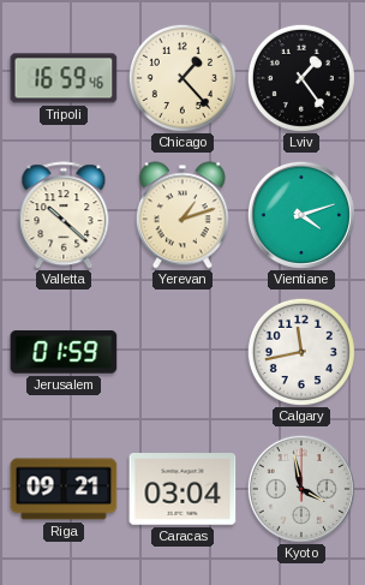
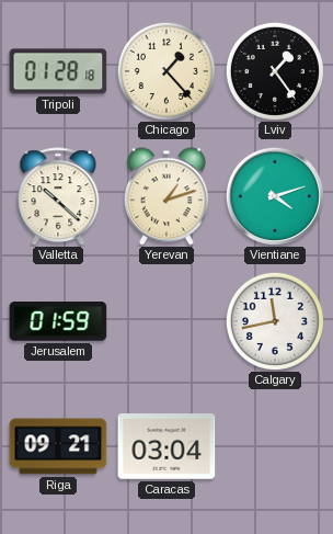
Tripoli: 16:59 -> 01:28
Kyoto: 3:58 -> none
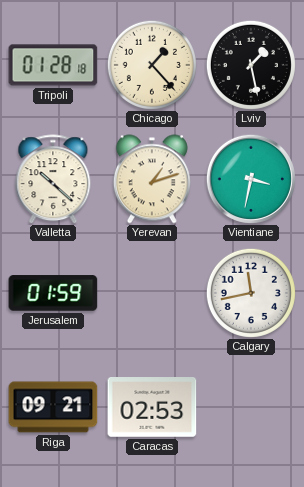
Lviv: 1:24 -> 1:28
Vientiane: 4:12 -> 3:32
Caracas: 03:04 -> 02:53
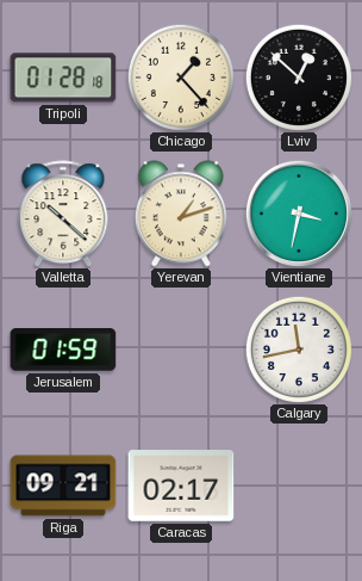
Lviv: 1:28 -> 12:52
Caracas: 02:53 -> 02:17
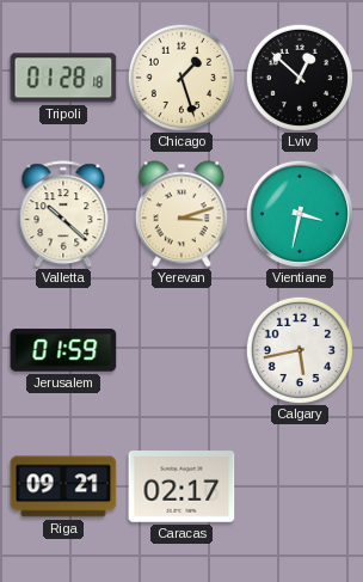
Chicago: 1:23 -> 1:27
Yerevan: 1:12 -> 3:12
Calgary: 11:43 -> 5:43
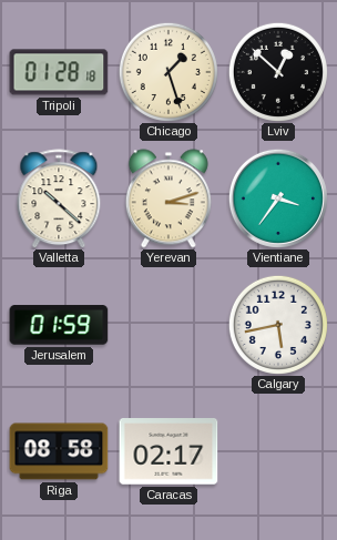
Vientiane: 3:32 -> 3:36
Riga: 09:21 -> 08:58
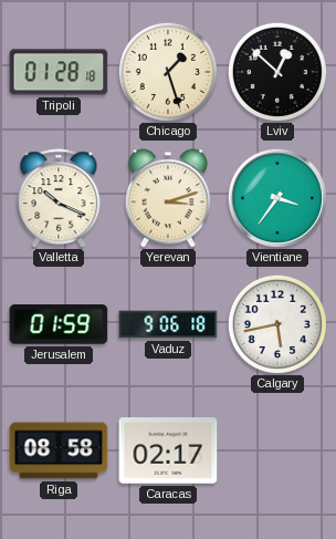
Valletta: 10:22 -> 10:19
Vaduz: none -> 9:06
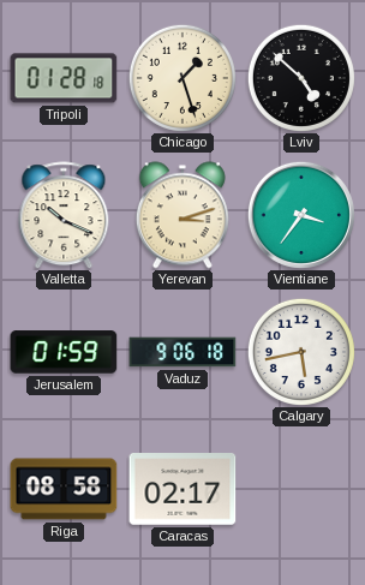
Lviv: 12:52 -> 4:52
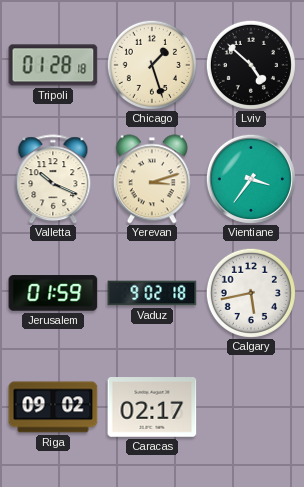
Vaduz: 9:06 -> 9:02
Riga: 08:58 -> 09:02
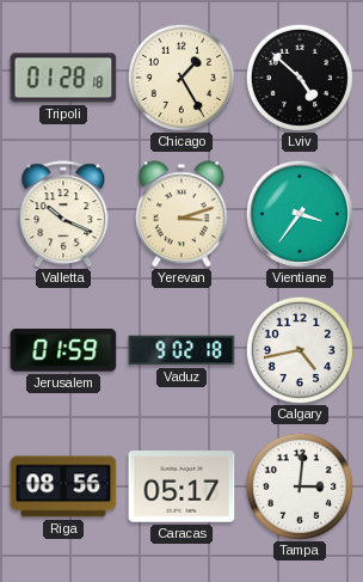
Chicago: 1:27 -> 1:25
Calgary: 5:43 -> 4:43
Riga: 09:02 -> 08:56
Caracas: 02:17 -> 05:17
Tampa: none -> 3:01
